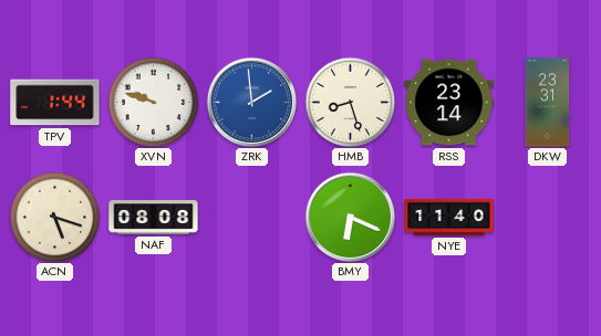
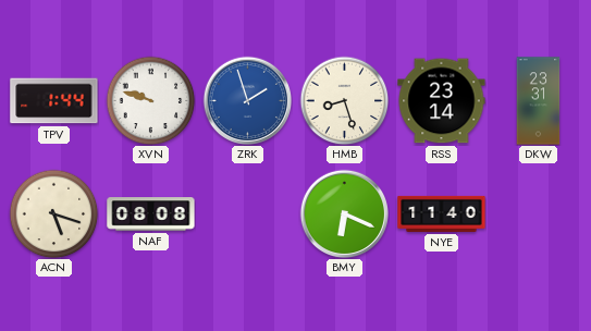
ZRK: 1:59 -> 1:57
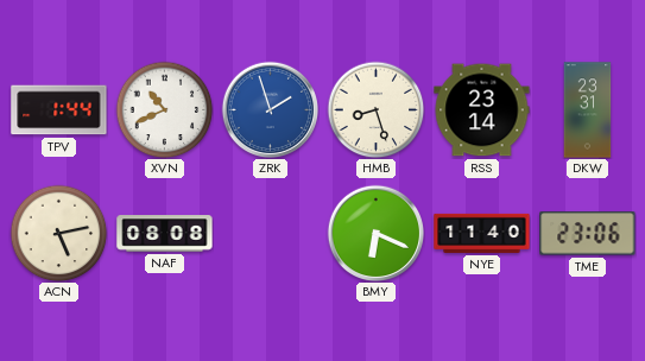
XVN: 9:48 -> 10:41
ACN: 5:18 -> 5:13
TME: none -> 23:06
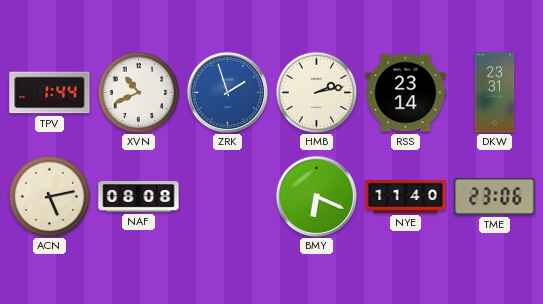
HMB: 8:27 -> 2:13
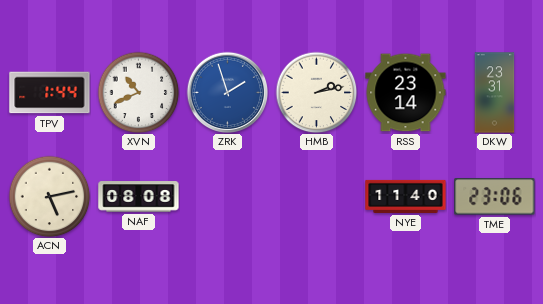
BMY: 6:19 -> none
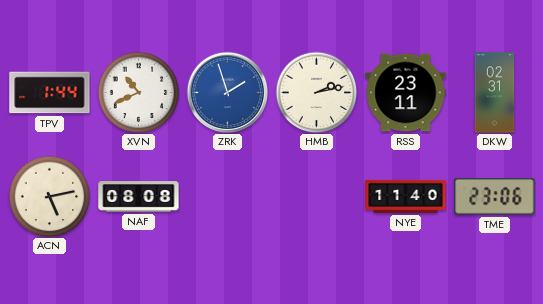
RSS: 23:14 -> 23:11
DKW: 23:31 -> 02:31
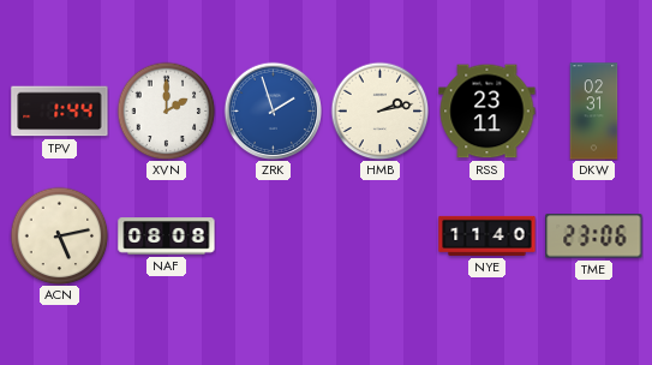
XVN: 10:41 -> 2:00
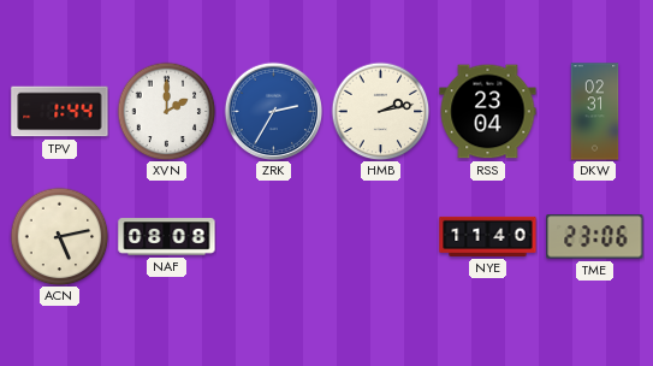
ZRK: 1:57 -> 2:35
RSS: 23:11 -> 23:04
